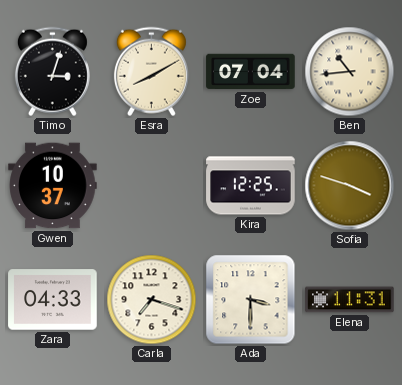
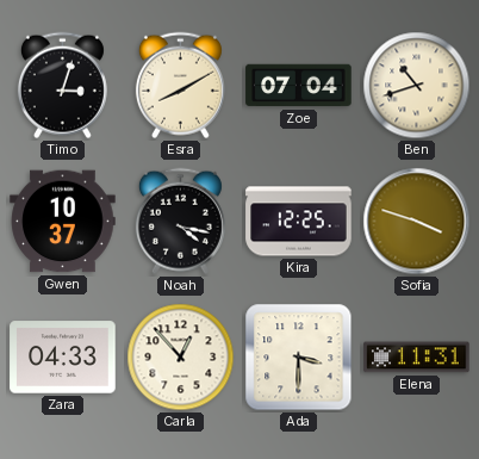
Ben: 10:44 -> 10:42
Noah: none -> 4:17
Carla: 7:18 -> 12:53
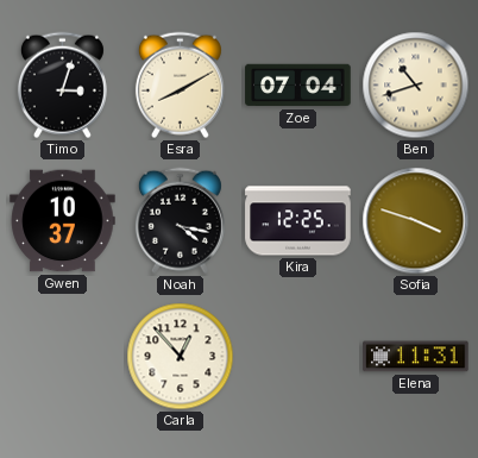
Zara: 04:33 -> none
Ada: 3:30 -> none
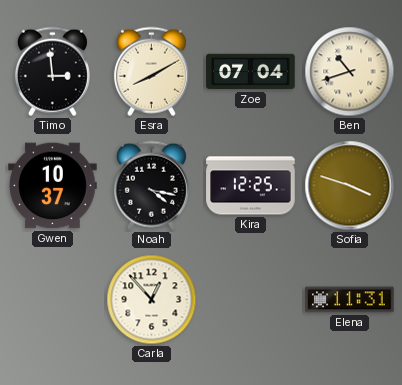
Timo: 3:03 -> 2:59
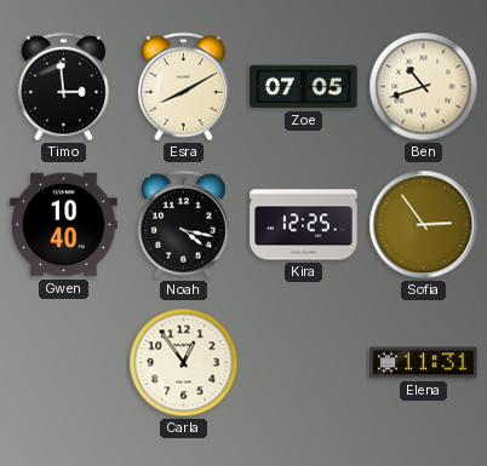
Zoe: 07:04 -> 07:05
Gwen: 10:37 -> 10:40
Sofia: 3:48 -> 2:54
Carla: 12:53 -> 12:54
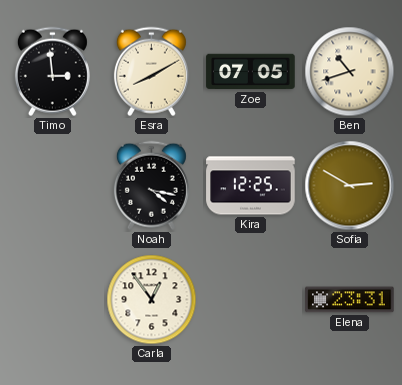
Gwen: 10:40 -> none
Sofia: 2:54 -> 2:50
Elena: 11:31 -> 23:31
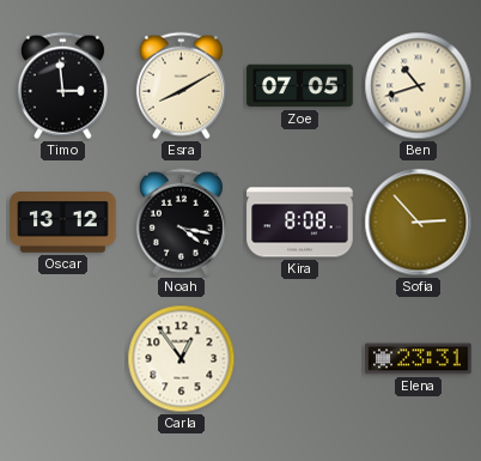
Oscar: none -> 13:12
Kira: 12:25 -> 8:08
Sofia: 2:50 -> 2:53
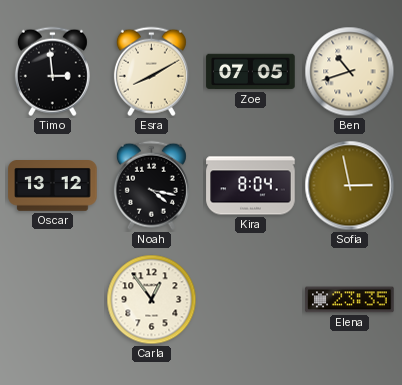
Kira: 8:08 -> 8:04
Sofia: 2:53 -> 2:58
Elena: 23:31 -> 23:35
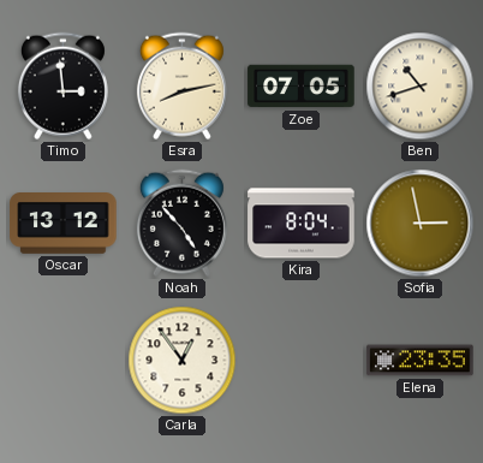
Esra: 8:10 -> 8:13
Noah: 4:17 -> 4:53
